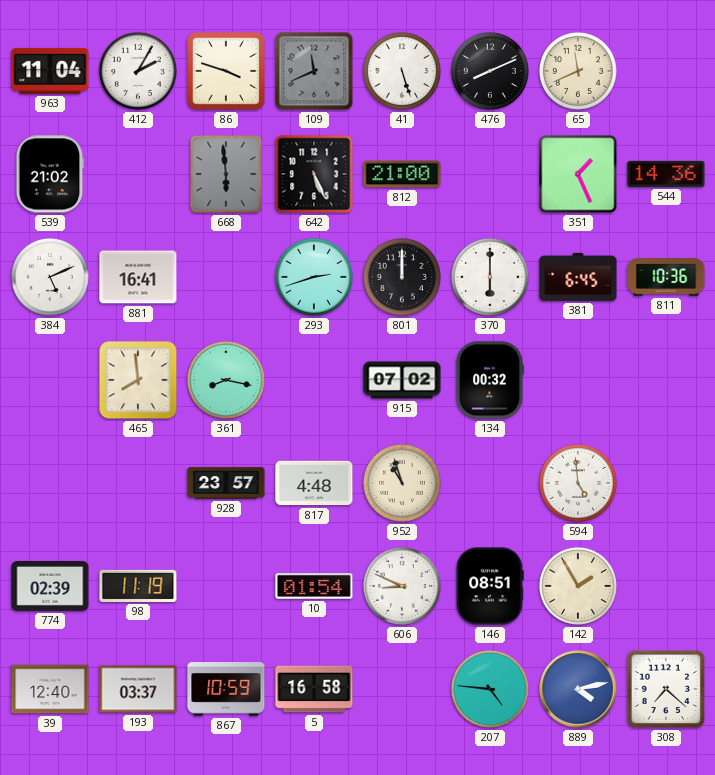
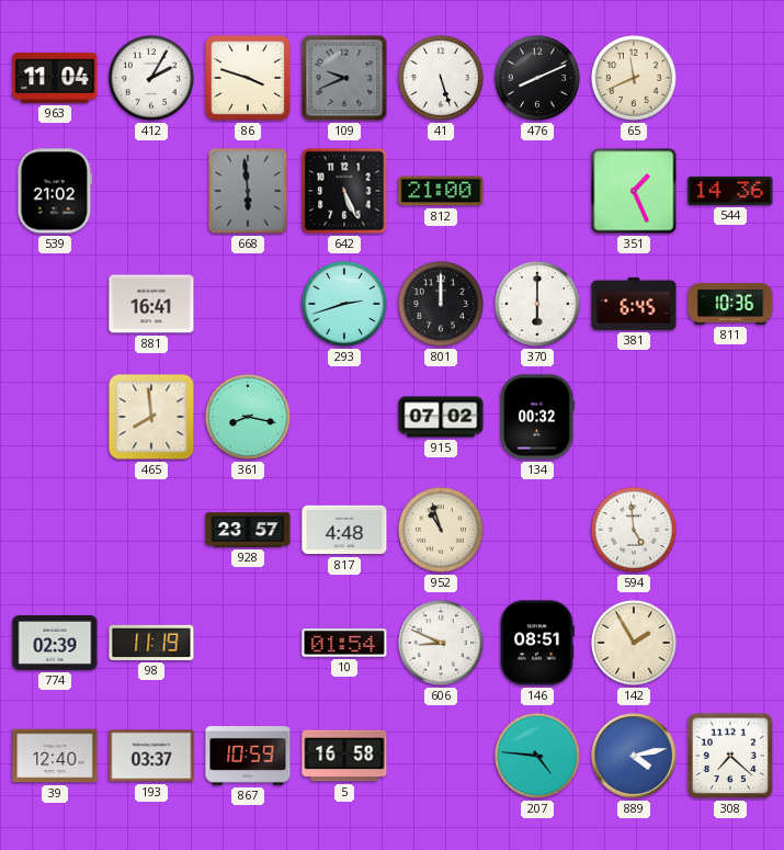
109: 11:41 -> 9:41
384: 5:11 -> none
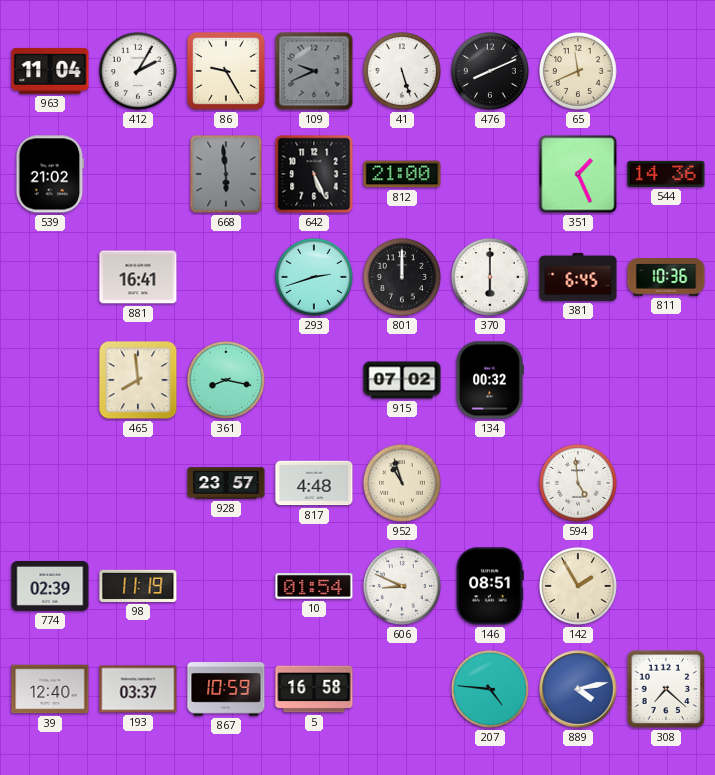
86: 3:48 -> 9:25
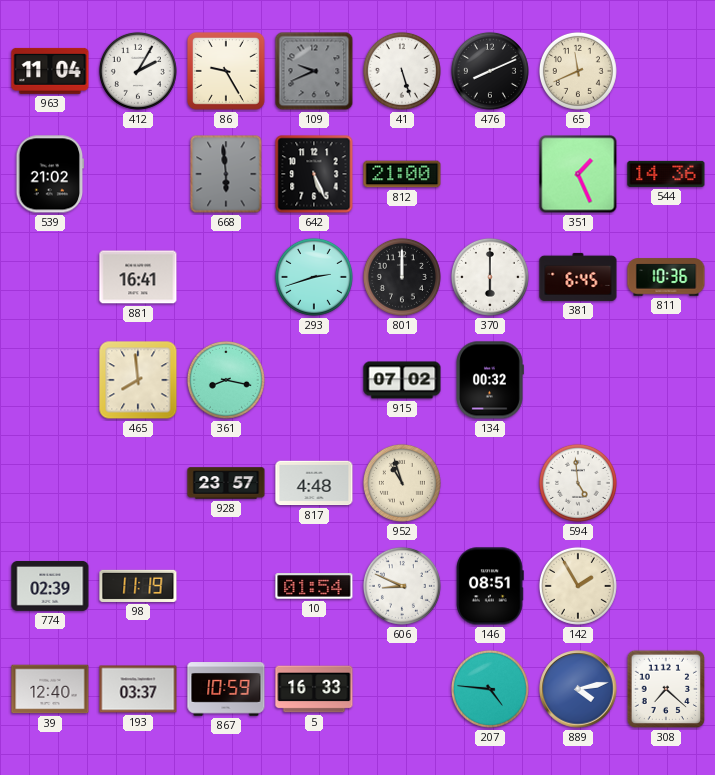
5: 16:58 -> 16:33
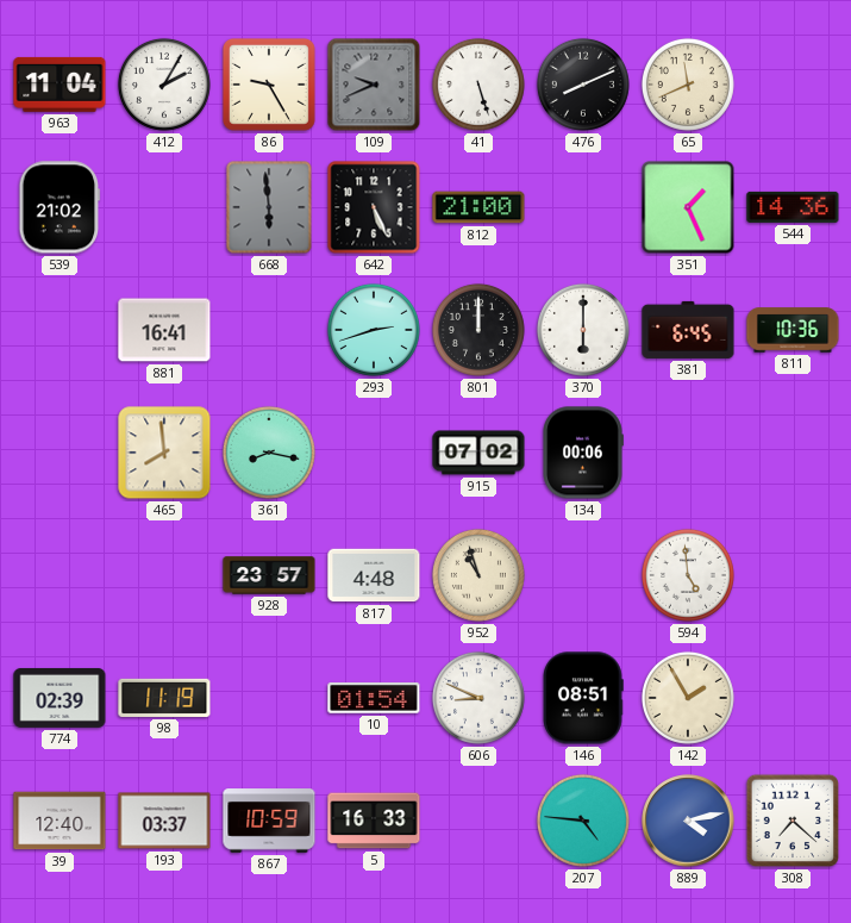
134: 00:32 -> 00:06
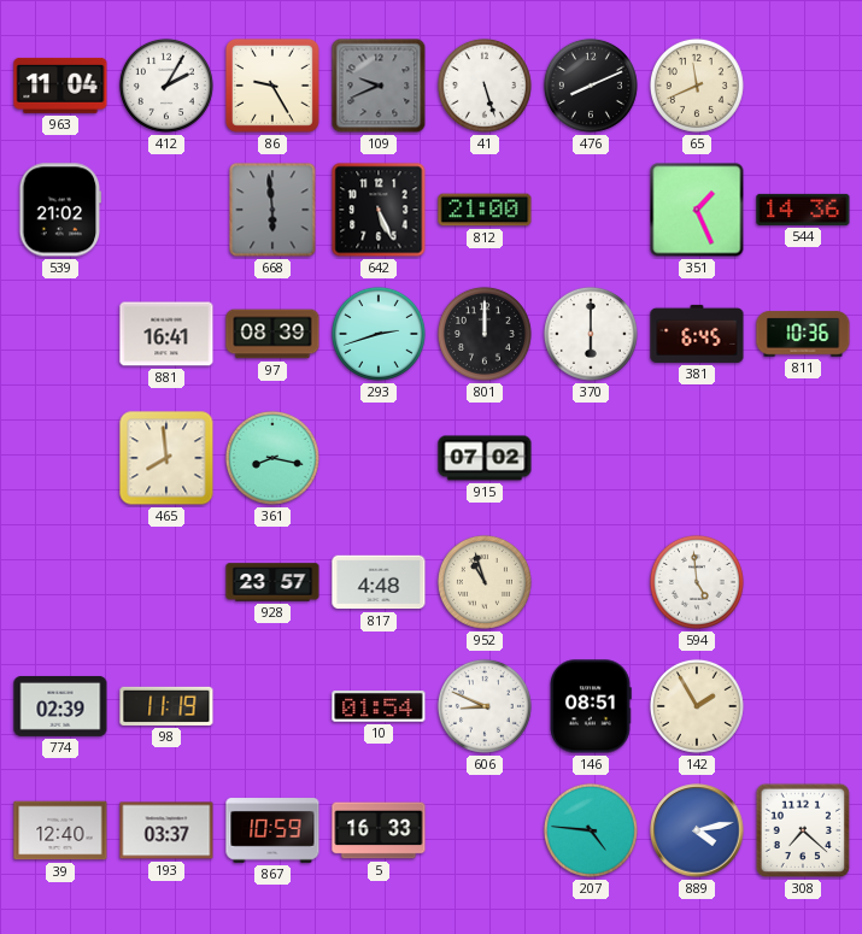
97: none -> 08:39
134: 00:06 -> none
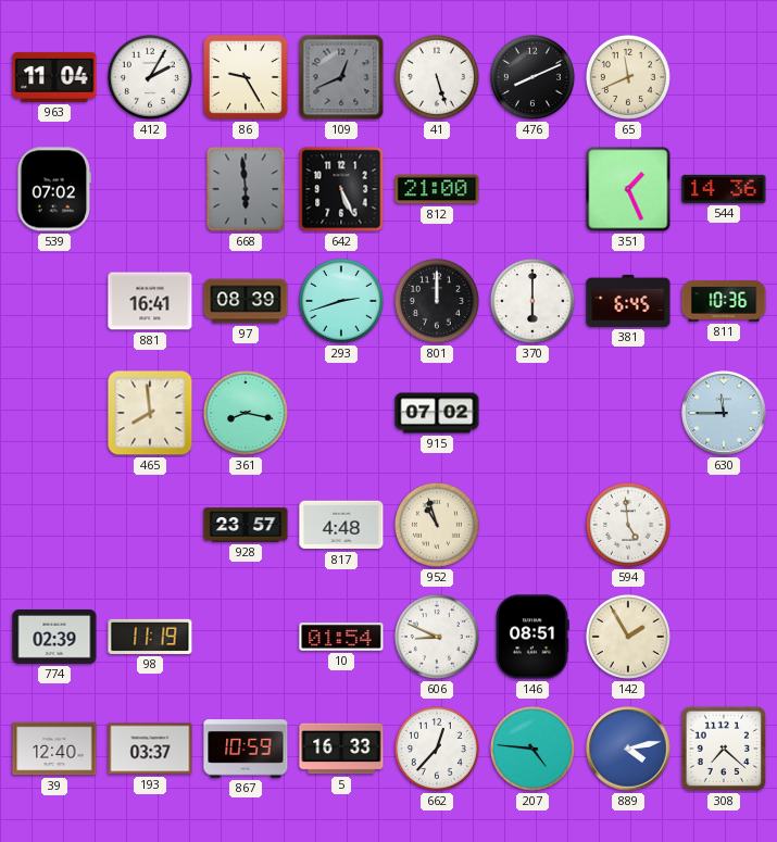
109: 9:41 -> 12:41
539: 21:02 -> 07:02
630: none -> 11:45
662: none -> 12:37
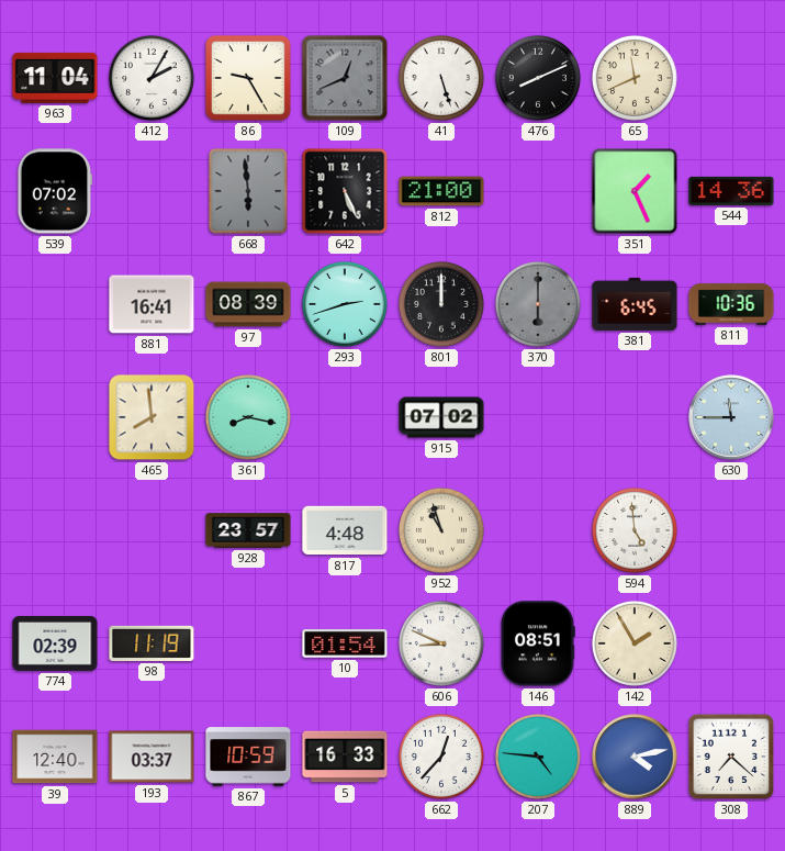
370 dial: white -> grey
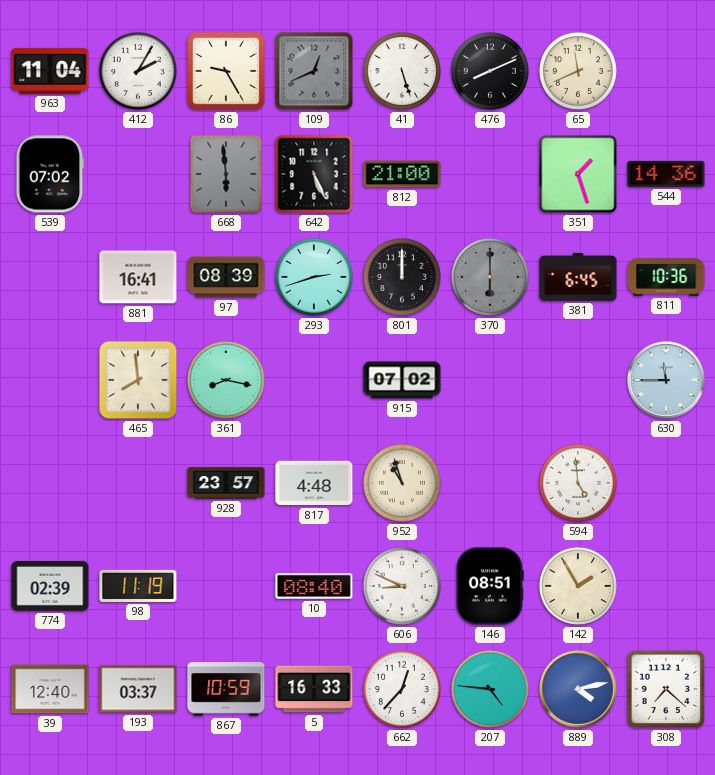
351: 1:26 -> 1:27
10: 01:54 -> 08:40
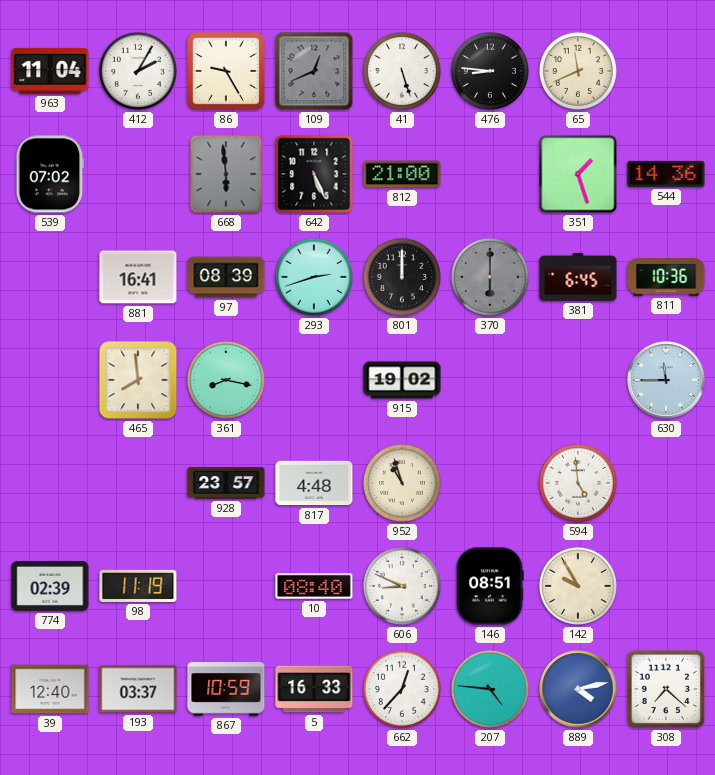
476: 8:11 -> 8:46
915: 07:02 -> 19:02
142: 1:55 -> 9:55
